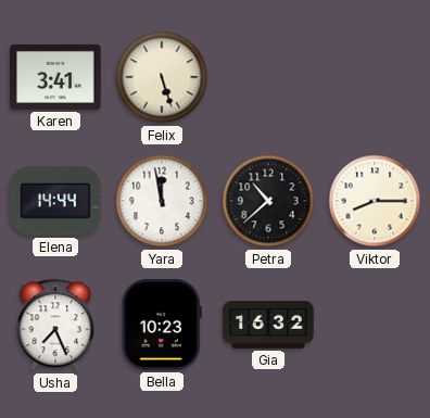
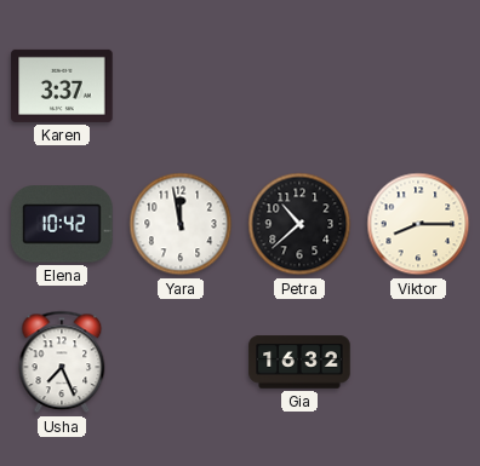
Karen: 3:41 -> 3:37
Felix: 5:27 -> none
Elena: 14:44 -> 10:42
Bella: 10:23 -> none
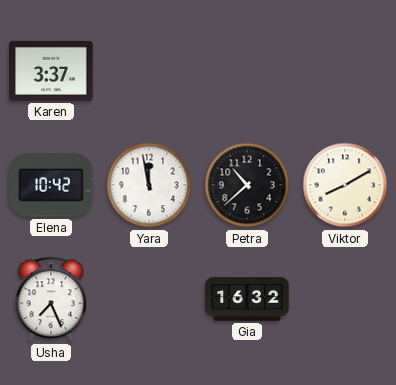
Viktor: 8:15 -> 8:10
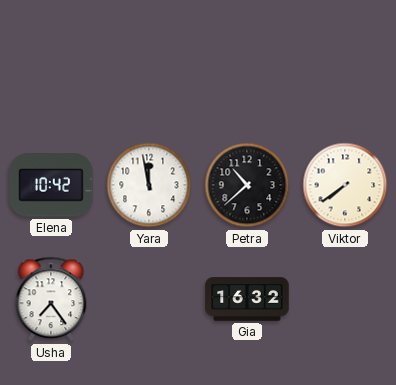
Karen: 3:37 -> none
Viktor: 8:10 -> 7:39
Usha: 7:26 -> 7:24
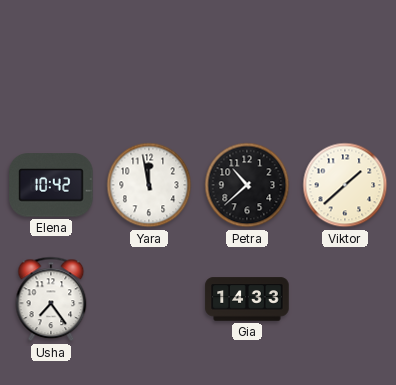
Viktor: 7:39 -> 1:38
Gia: 16:32 -> 14:33
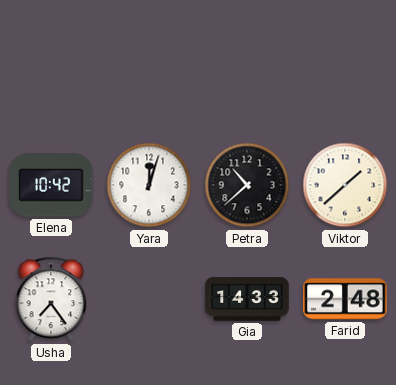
Yara: 11:58 -> 12:03
Farid: none -> 2:48
